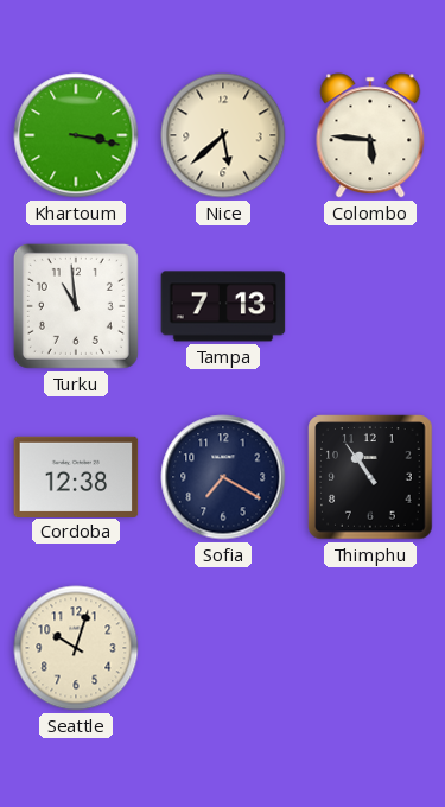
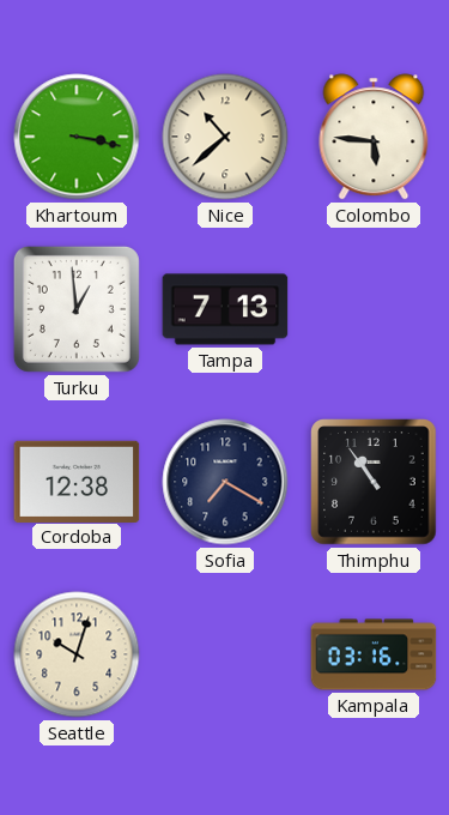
Nice: 5:38 -> 10:38
Turku: 10:59 -> 12:59
Kampala: none -> 03:16
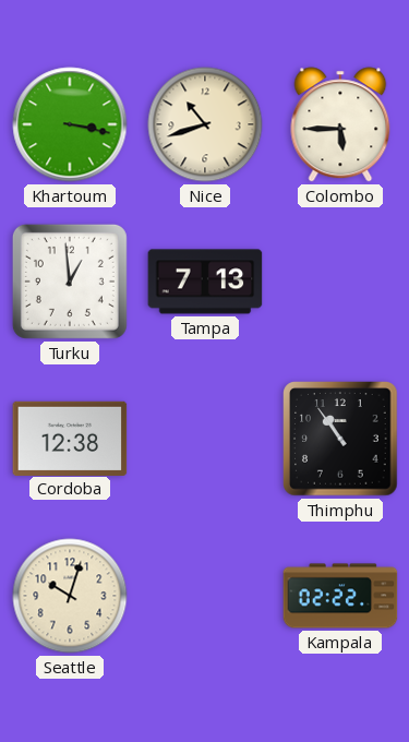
Nice: 10:38 -> 10:42
Colombo: 5:46 -> 5:45
Sofia: 7:20 -> none
Kampala: 03:16 -> 02:22
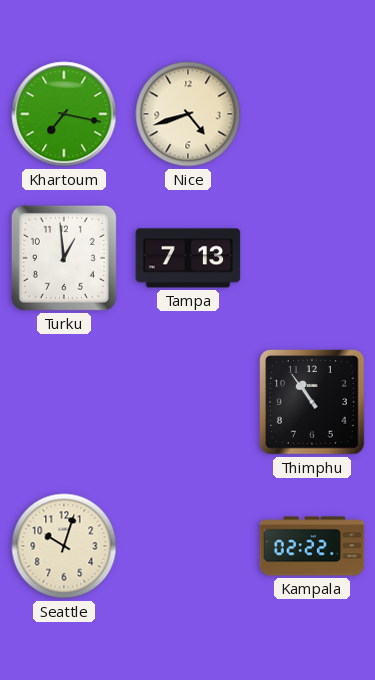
Khartoum: 3:17 -> 7:17
Nice: 10:42 -> 4:42
Colombo: 5:45 -> none
Cordoba: 12:38 -> none
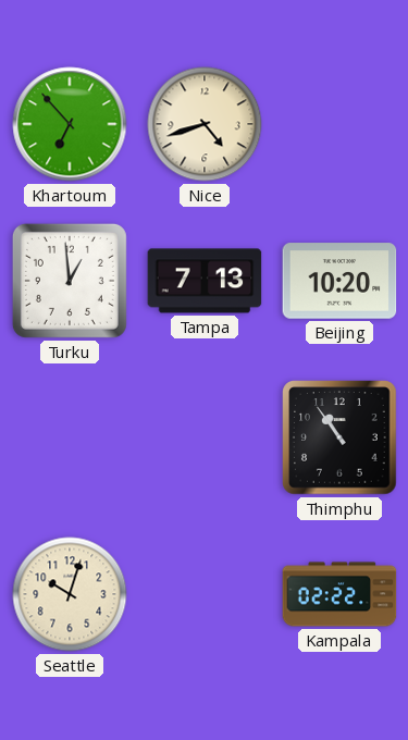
Khartoum: 7:17 -> 6:53
Beijing: none -> 10:20
